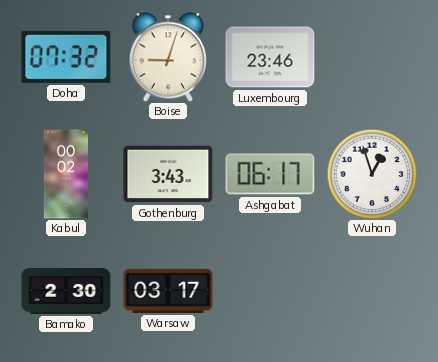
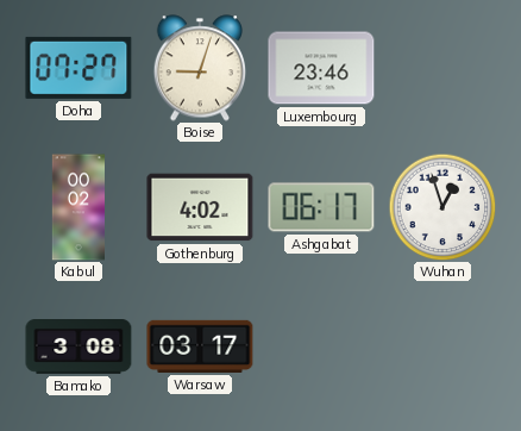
Doha: 07:32 -> 07:27
Gothenburg: 3:43 -> 4:02
Bamako: 2:30 -> 3:08
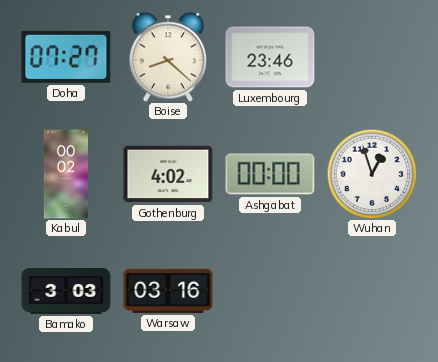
Boise: 9:03 -> 8:22
Ashgabat: 06:17 -> 00:00
Bamako: 3:08 -> 3:03
Warsaw: 03:17 -> 03:16
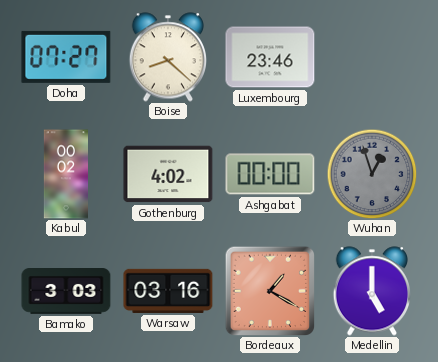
Wuhan dial: white -> grey
Bordeaux: none -> 1:20
Medellin: none -> 5:00
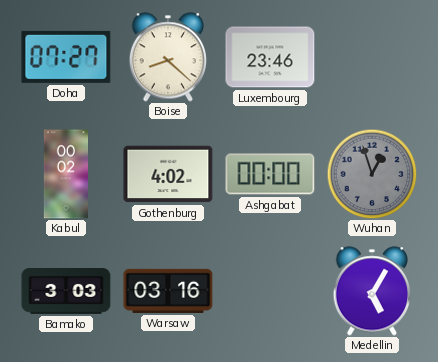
Bordeaux: 1:20 -> none
Medellin: 5:00 -> 5:05
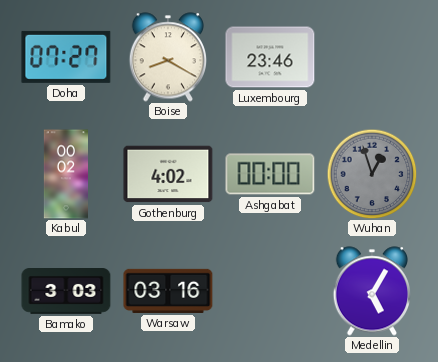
Boise: 8:22 -> 8:20
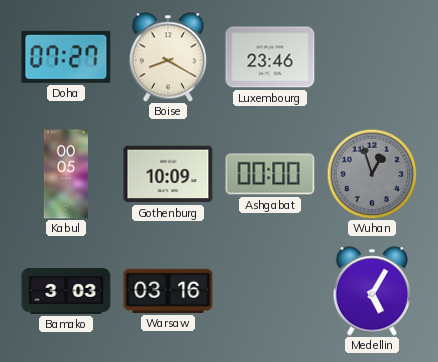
Kabul: 00:02 -> 00:05
Gothenburg: 4:02 -> 10:09
